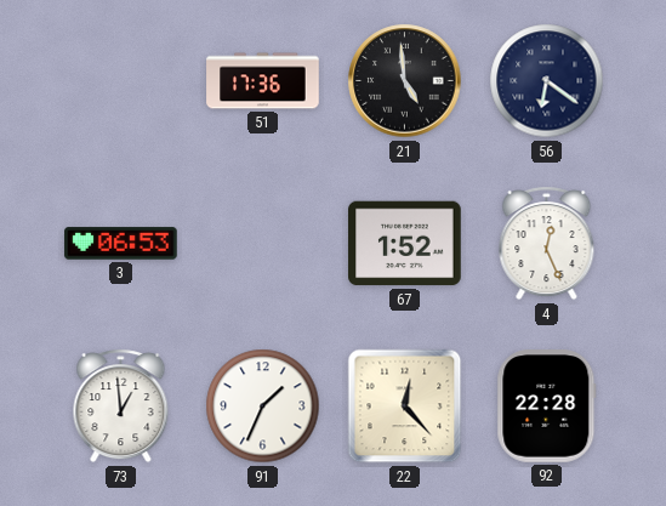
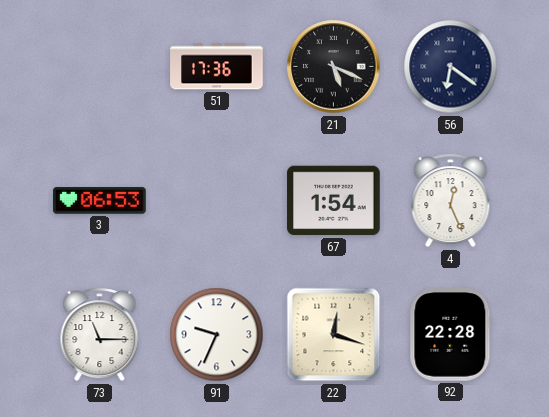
21: 4:59 -> 5:19
67: 1:52 -> 1:54
73: 12:59 -> 11:15
91: 1:34 -> 9:34
22: 12:23 -> 12:18
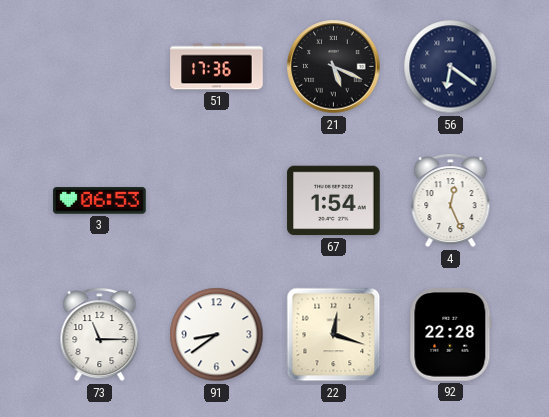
91: 9:34 -> 8:39
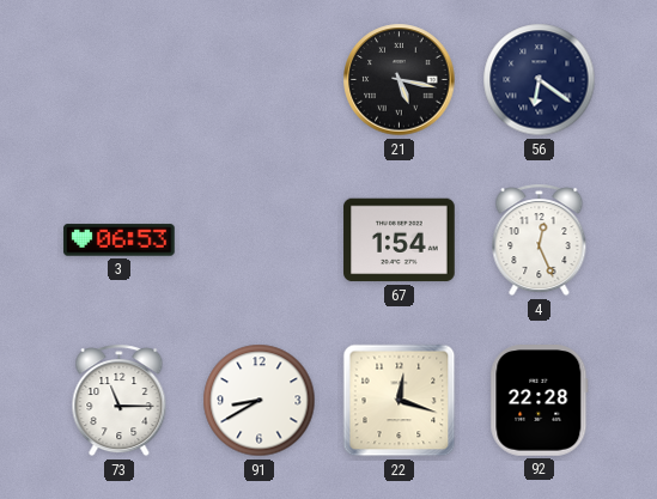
51: 17:36 -> none
21: 5:19 -> 5:17
91: 8:39 -> 8:40
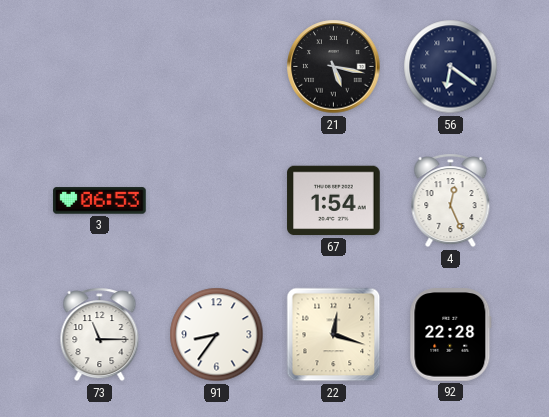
91: 8:40 -> 8:36
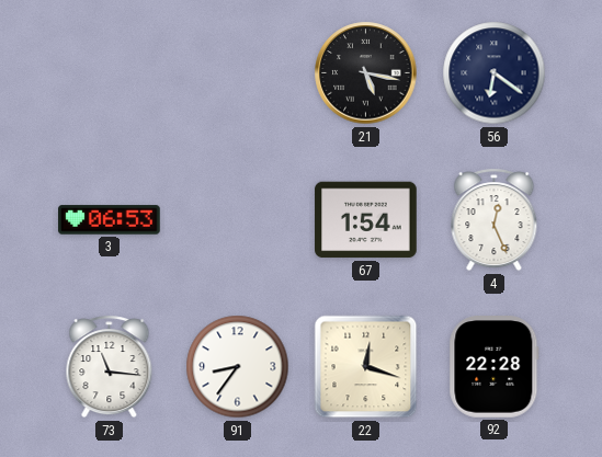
73: 11:15 -> 11:16
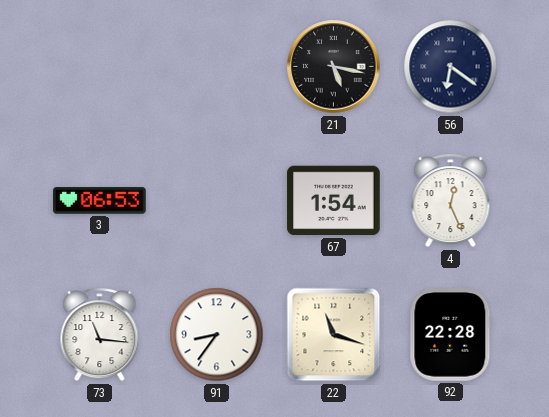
22: 12:18 -> 11:18
